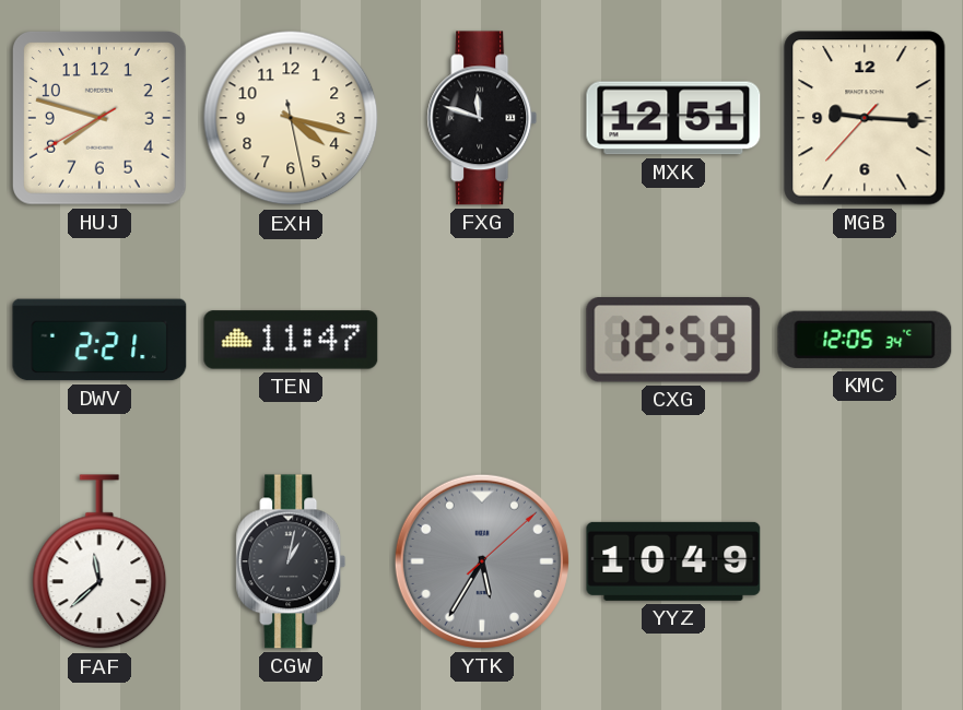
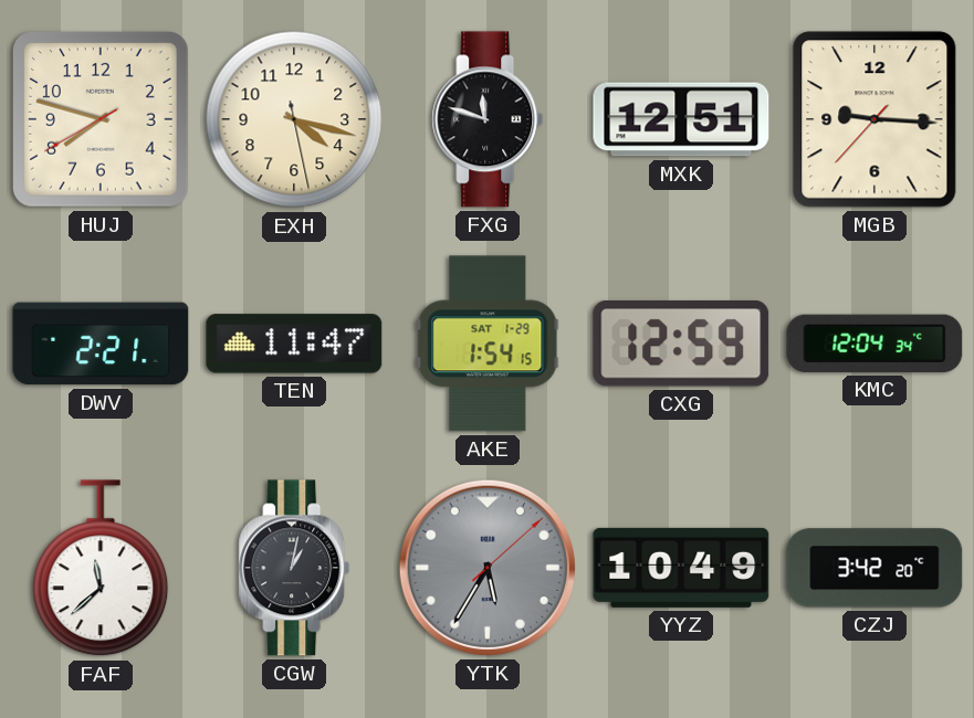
AKE: none -> 1:54
KMC: 12:05 -> 12:04
CZJ: none -> 3:42
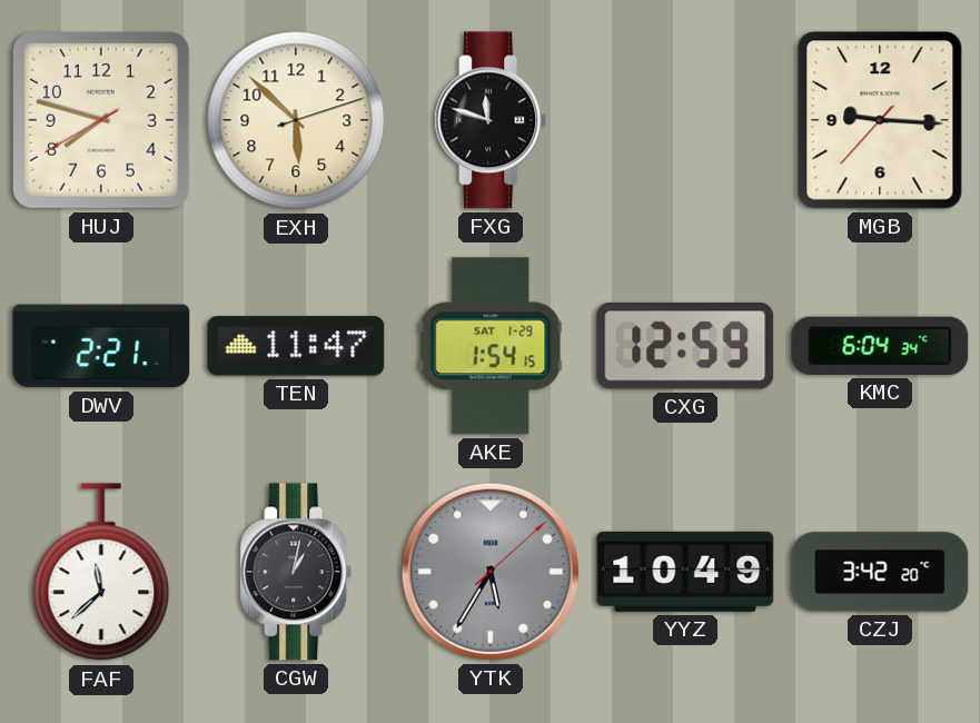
EXH: 4:17 -> 5:52
MXK: 12:51 -> none
KMC: 12:04 -> 6:04
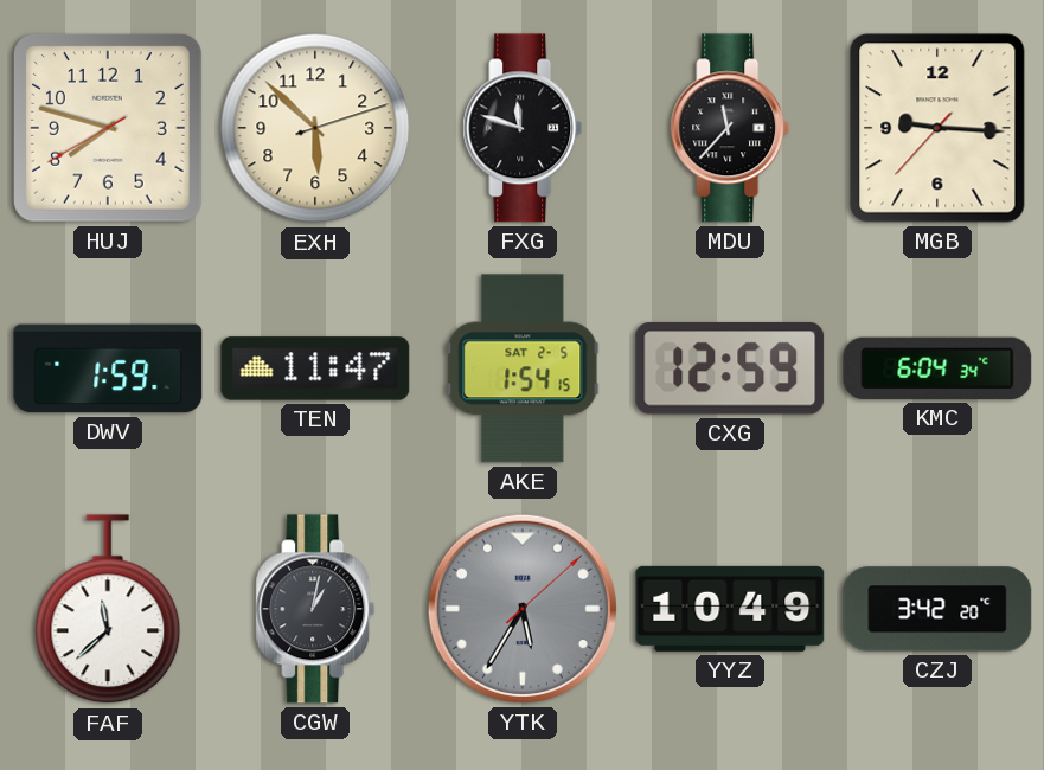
MDU: none -> 11:37
DWV: 2:21 -> 1:59
AKE date: SAT 1-29 -> SAT 2-5
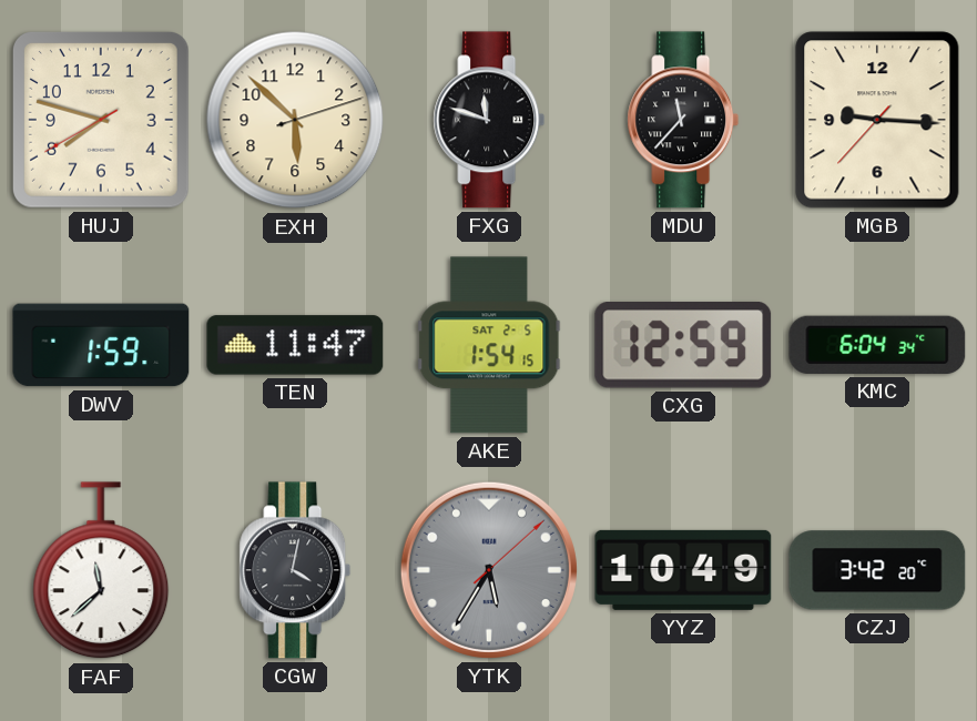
CGW: 1:02 -> 4:02
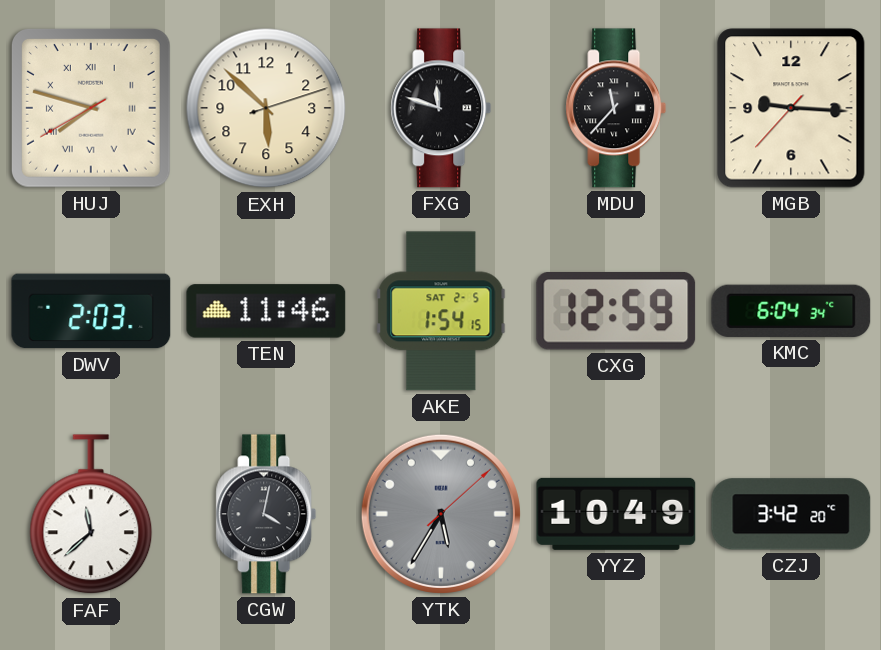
HUJ numerals: Arabic -> Roman
DWV: 1:59 -> 2:03
TEN: 11:47 -> 11:46
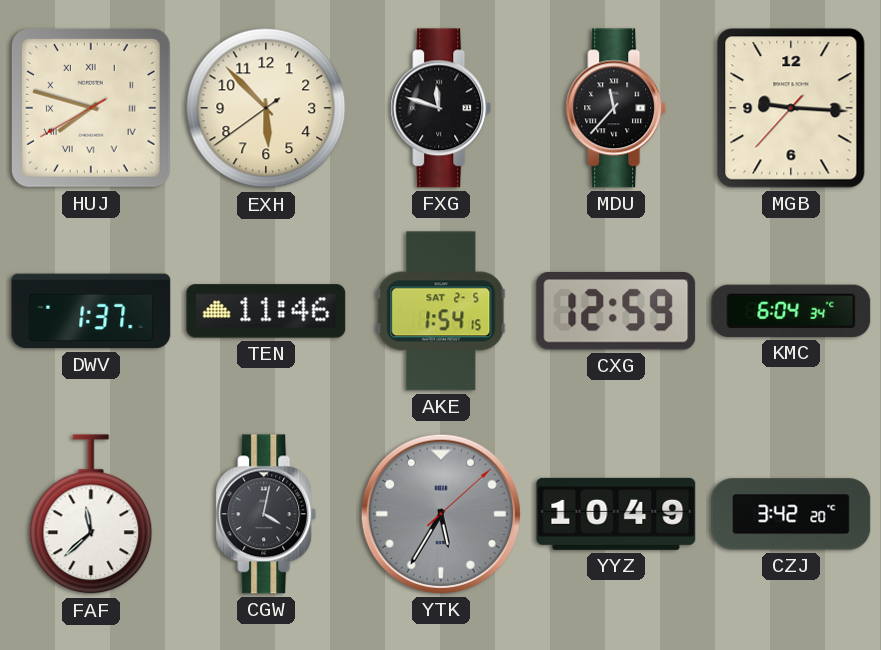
EXH: 5:52:12 -> 5:52:39
DWV: 2:03 -> 1:37
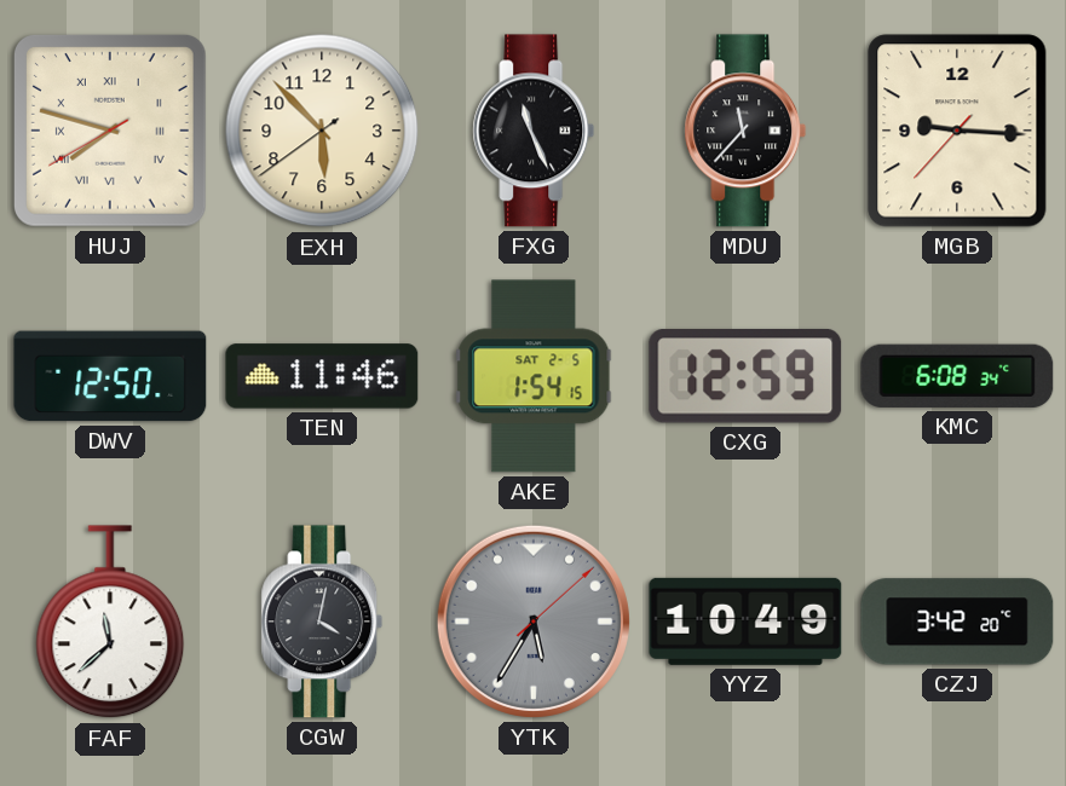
FXG: 11:48 -> 11:26
DWV: 1:37 -> 12:50
KMC: 6:04 -> 6:08
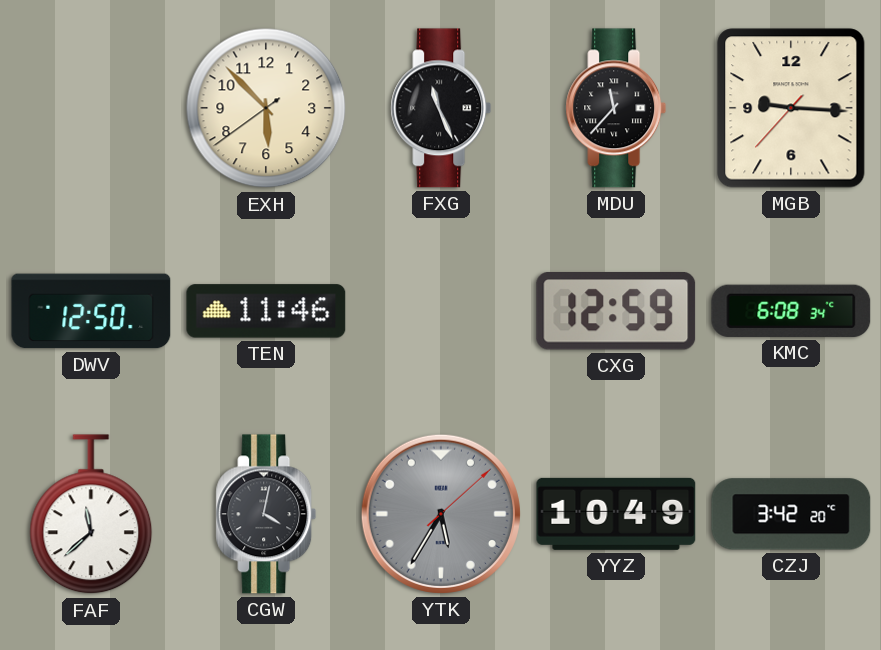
HUJ: 7:47 -> none
AKE: 1:54 -> none
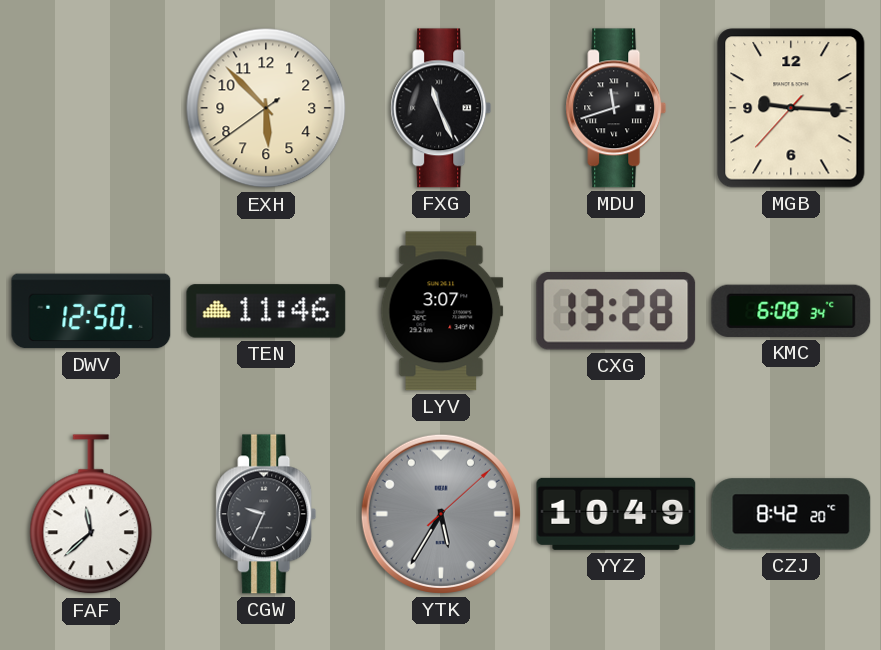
MDU: 11:37 -> 11:42
LYV: none -> 3:07
CXG: 12:59 -> 13:28
CGW: 4:02 -> 9:34
CZJ: 3:42 -> 8:42
